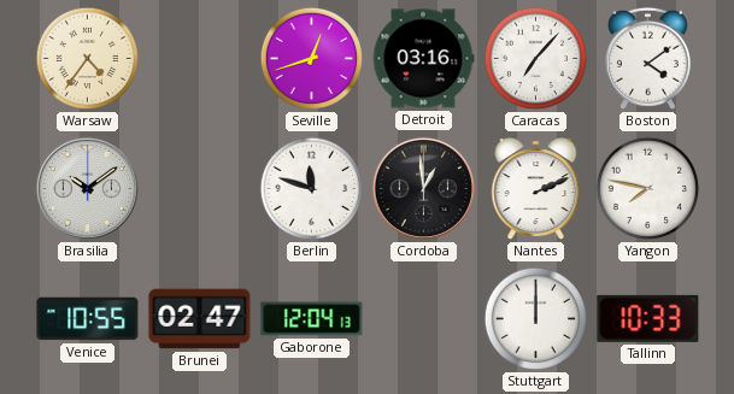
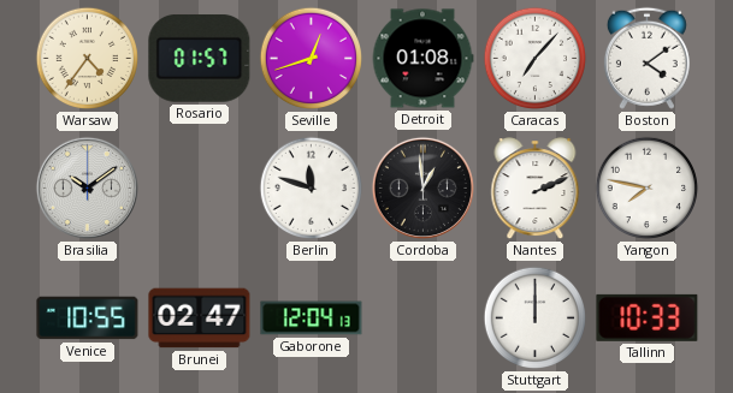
Rosario: none -> 01:57
Detroit: 03:16 -> 01:08
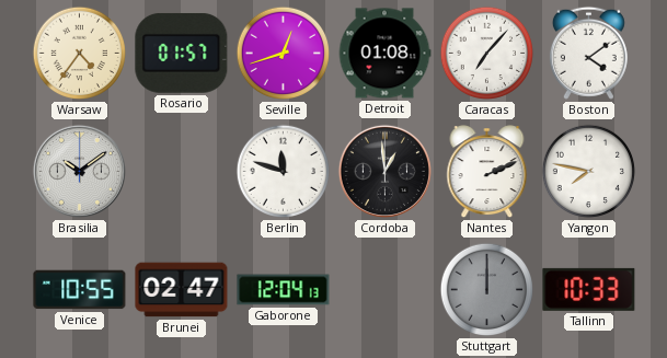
Stuttgart dial: white -> grey
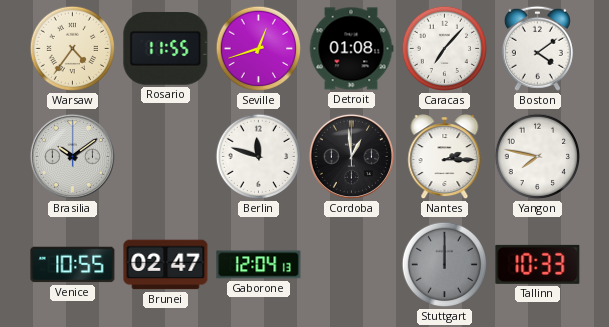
Rosario: 01:57 -> 11:55
Nantes: 2:11 -> 2:15
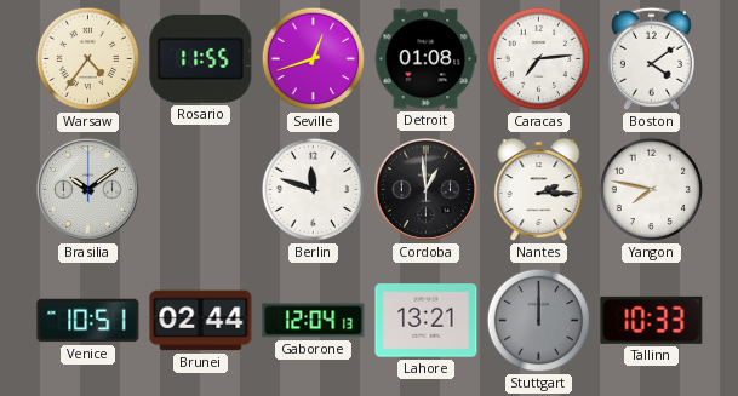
Caracas: 7:07 -> 7:14
Venice: 10:55 -> 10:51
Brunei: 02:47 -> 02:44
Lahore: none -> 13:21
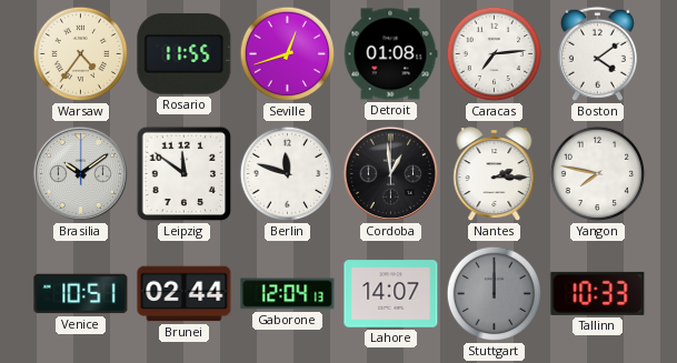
Leipzig: none -> 11:51
Lahore: 13:21 -> 14:07
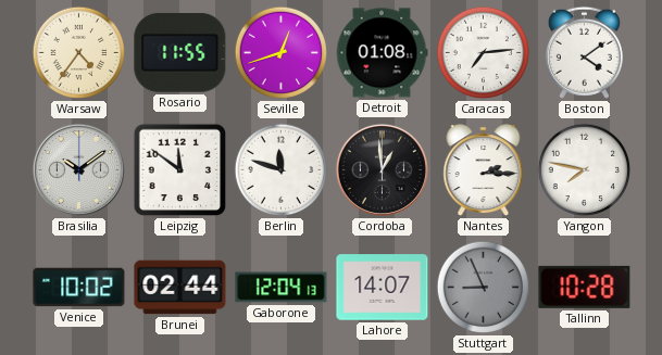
Venice: 10:51 -> 10:02
Stuttgart: 12:00 -> 8:56
Tallinn: 10:33 -> 10:28
